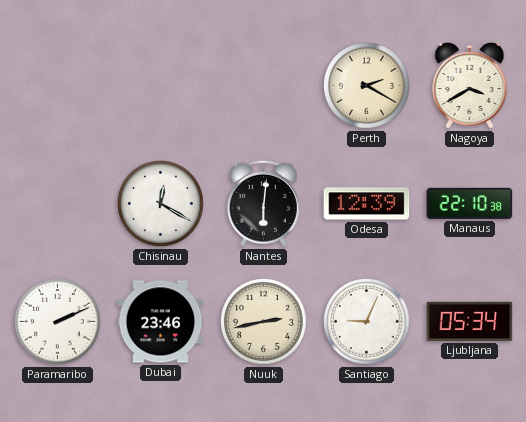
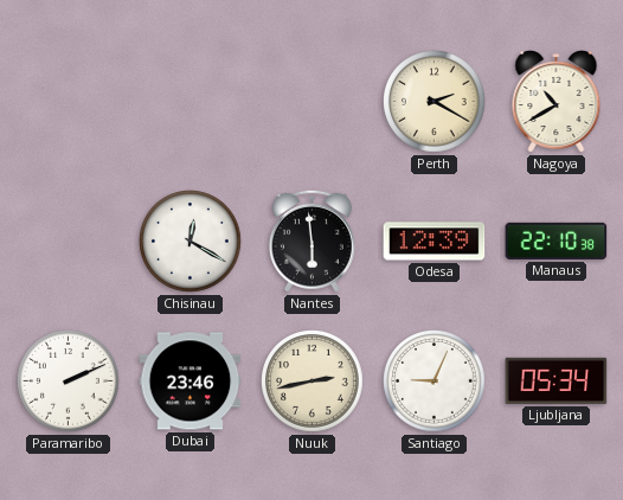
Nagoya: 3:40 -> 10:40
Nantes: 6:01 -> 5:59
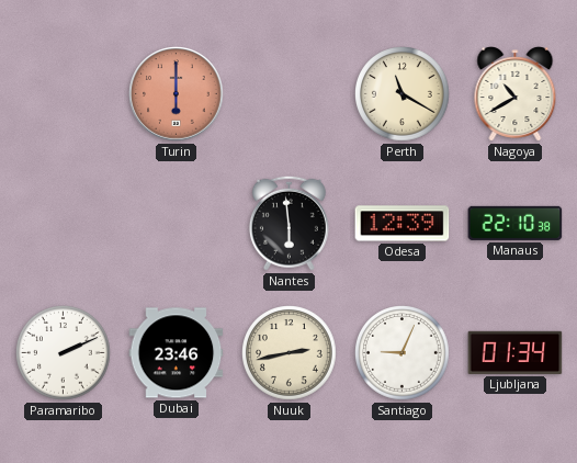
Turin: none -> 6:00
Perth: 2:20 -> 11:20
Chisinau: 12:20 -> none
Ljubljana: 05:34 -> 01:34
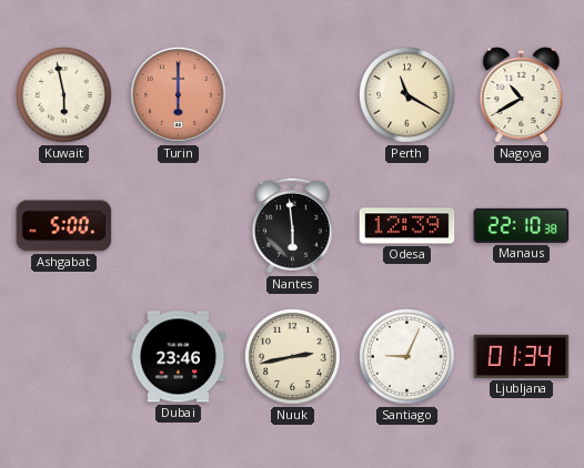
Kuwait: none -> 5:58
Ashgabat: none -> 5:00
Paramaribo: 2:11 -> none
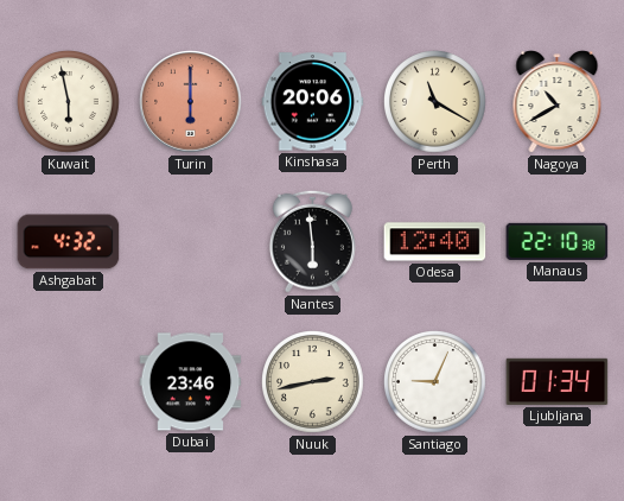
Kinshasa: none -> 20:06
Ashgabat: 5:00 -> 4:32
Odesa: 12:39 -> 12:40
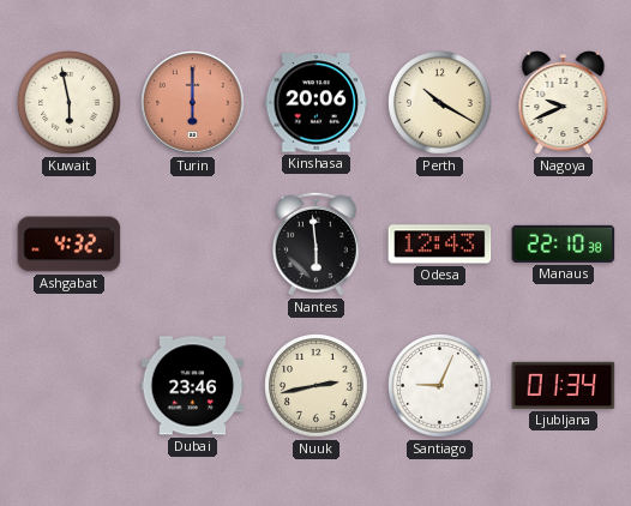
Perth: 11:20 -> 10:20
Nagoya: 10:40 -> 9:41
Odesa: 12:40 -> 12:43
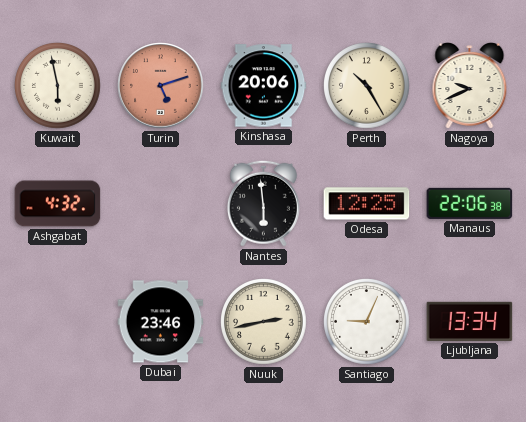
Turin: 6:00 -> 5:12
Perth: 10:20 -> 10:25
Odesa: 12:43 -> 12:25
Manaus: 22:10 -> 22:06
Ljubljana: 01:34 -> 13:34
